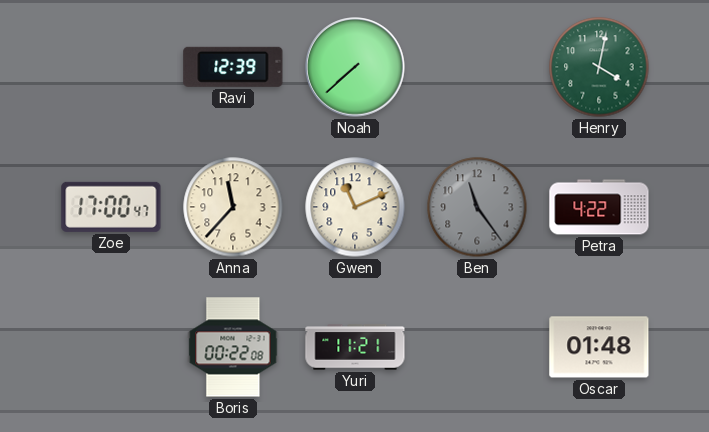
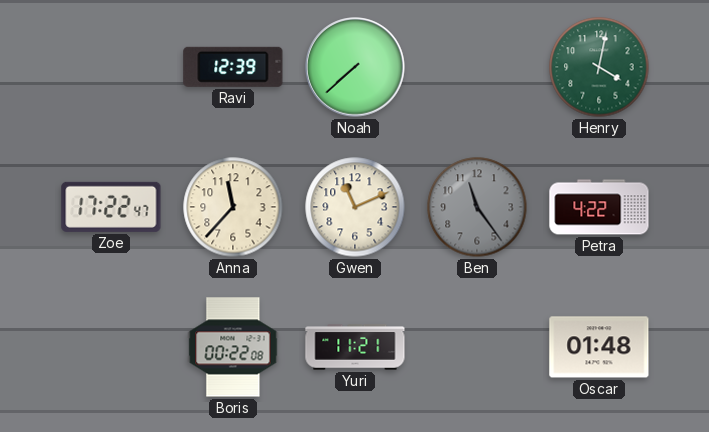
Zoe: 17:00 -> 17:22
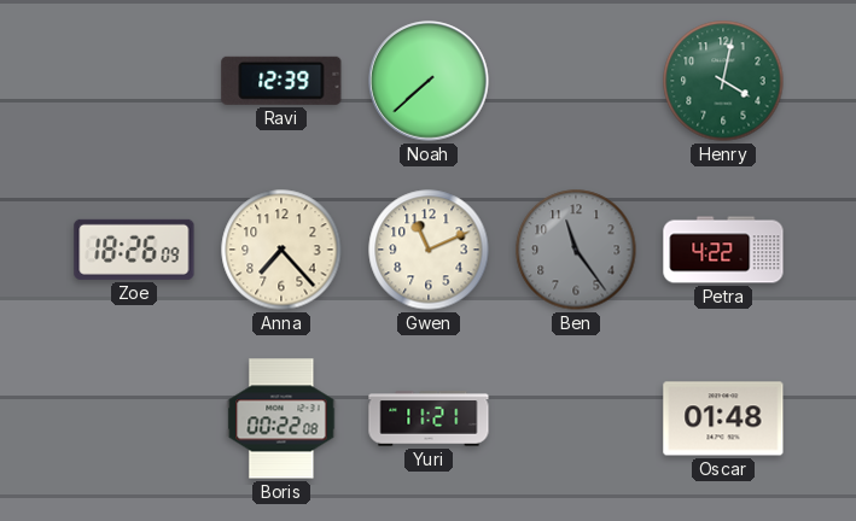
Zoe: 17:22 -> 18:26
Anna: 11:37 -> 7:23
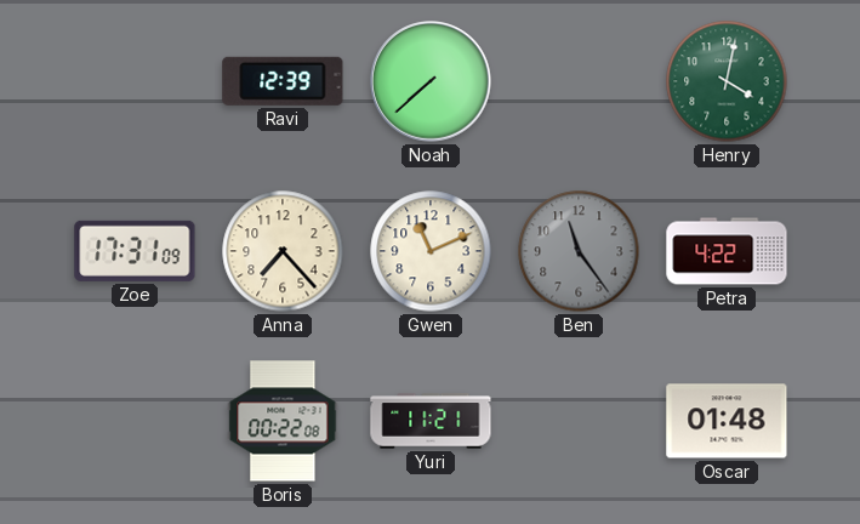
Zoe: 18:26 -> 17:31
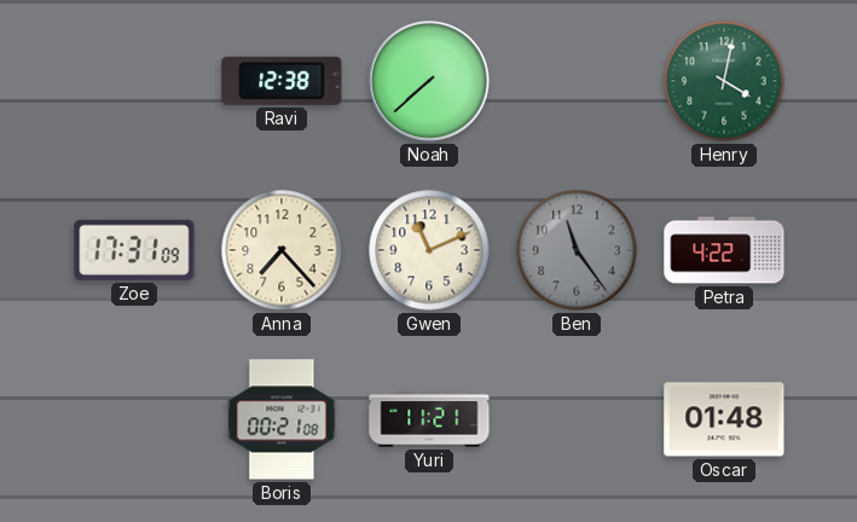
Ravi: 12:39 -> 12:38
Boris: 00:22 -> 00:21
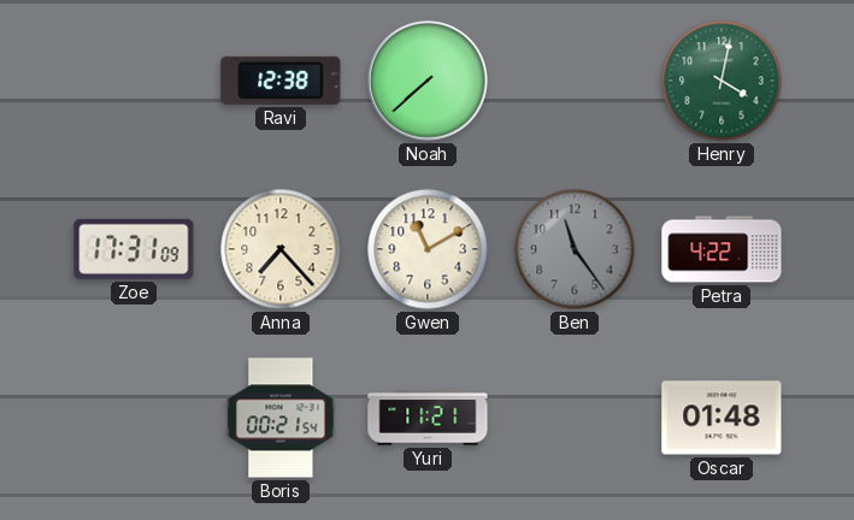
Gwen: 11:11 -> 11:10
Boris: 00:21:08 -> 00:21:54
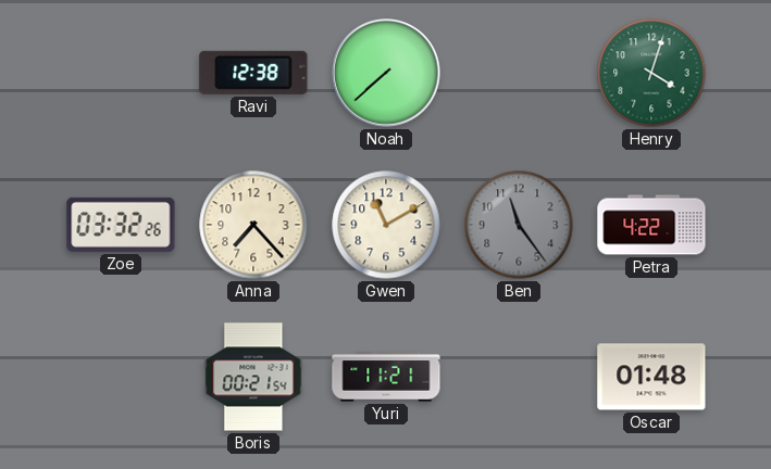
Henry: 4:02 -> 4:03
Zoe: 17:31 -> 03:32
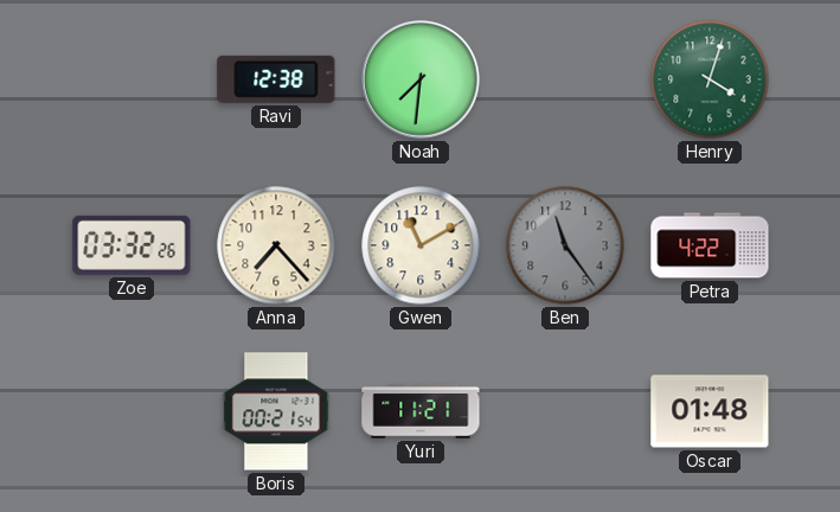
Noah: 7:38 -> 7:31
